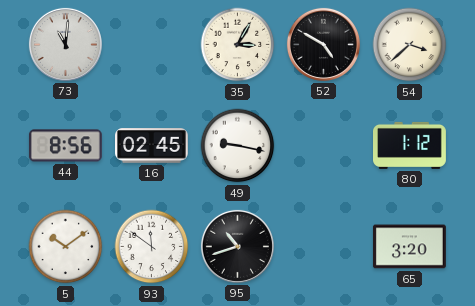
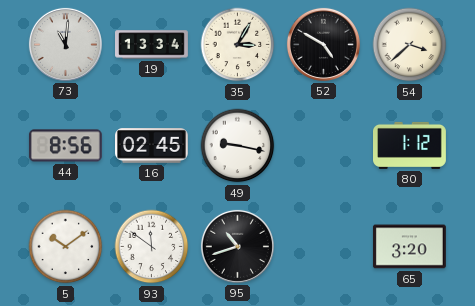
19: none -> 13:34
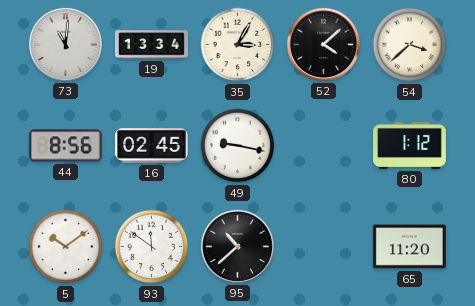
52: 4:50 -> 4:08
95: 10:42 -> 10:38
65: 3:20 -> 11:20
